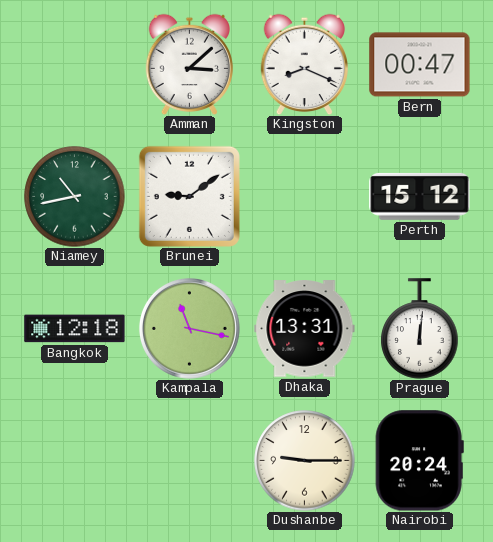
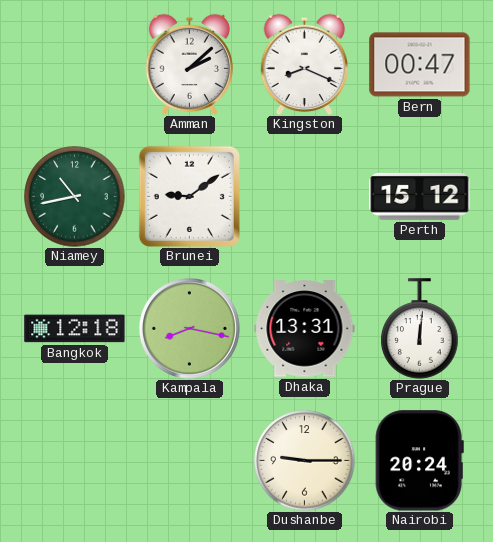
Amman: 3:08 -> 2:08
Kampala: 11:17 -> 8:17
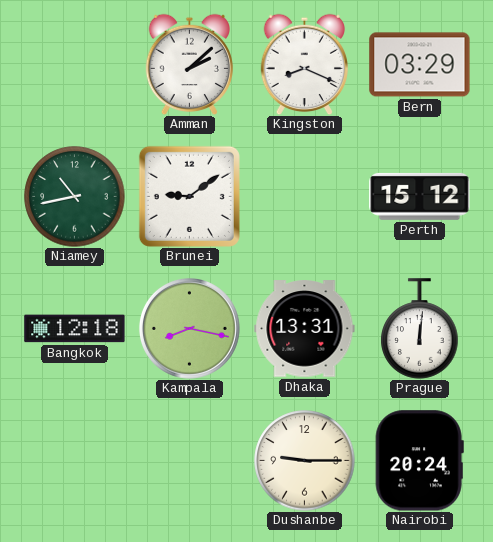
Bern: 00:47 -> 03:29
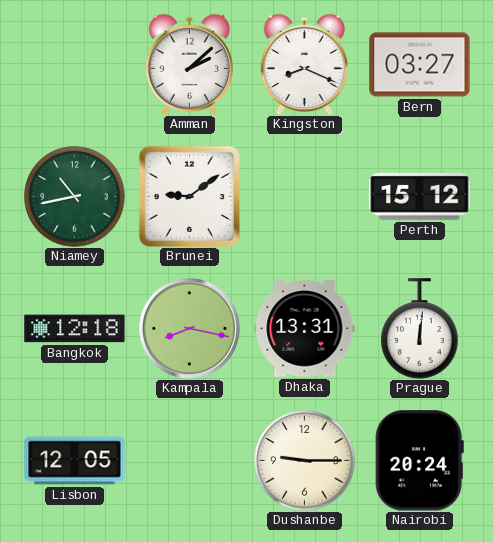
Bern: 03:29 -> 03:27
Lisbon: none -> 12:05
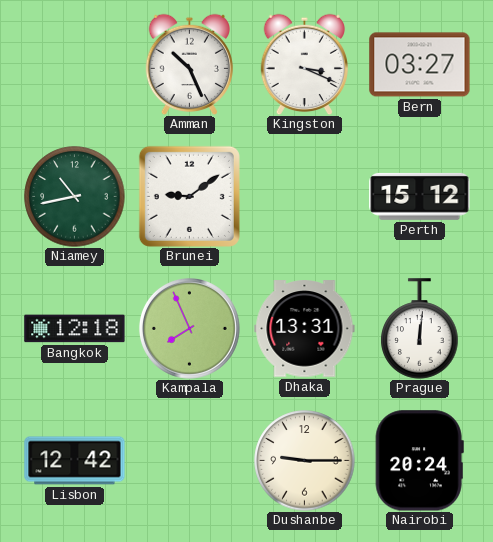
Amman: 2:08 -> 10:26
Kingston: 8:19 -> 3:19
Kampala: 8:17 -> 7:56
Lisbon: 12:05 -> 12:42
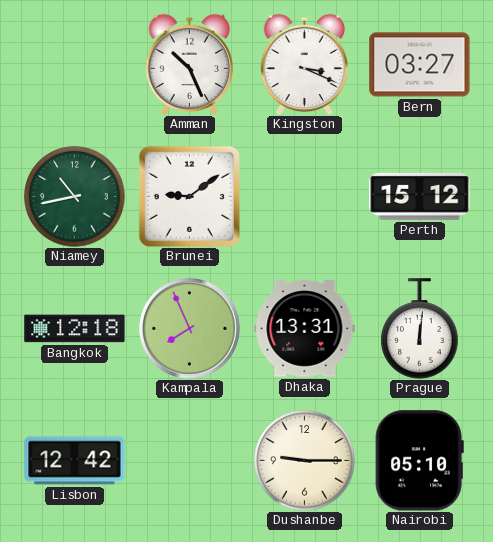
Nairobi: 20:24 -> 05:10
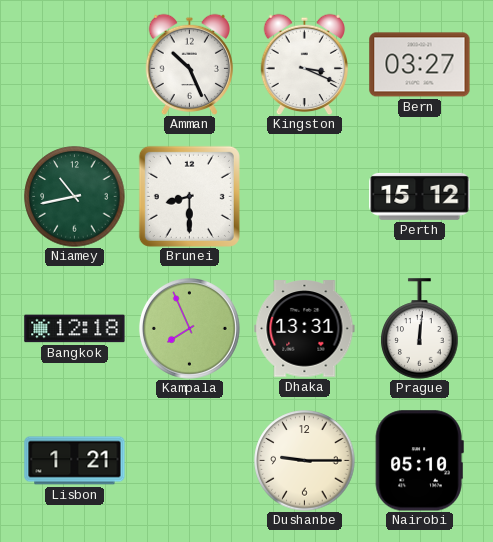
Brunei: 9:09 -> 8:30
Lisbon: 12:42 -> 1:21
